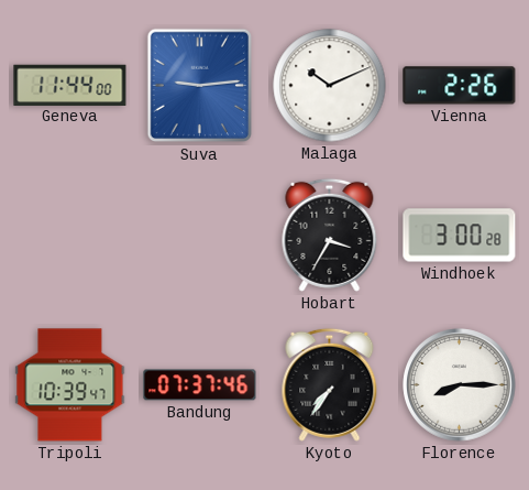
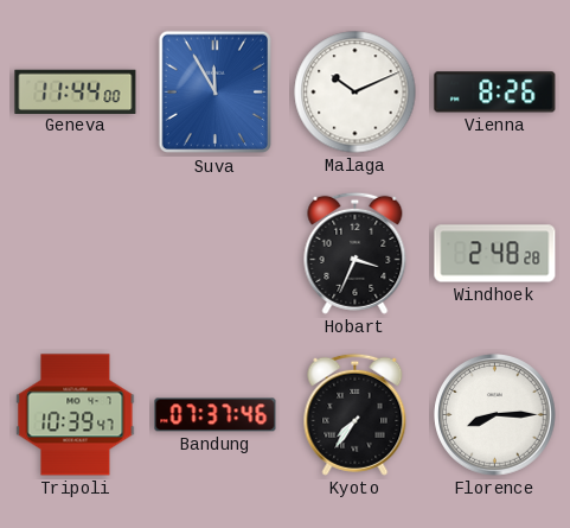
Suva: 9:14 -> 11:55
Vienna: 2:26 -> 8:26
Hobart: 3:35 -> 3:34
Windhoek: 3:00 -> 2:48
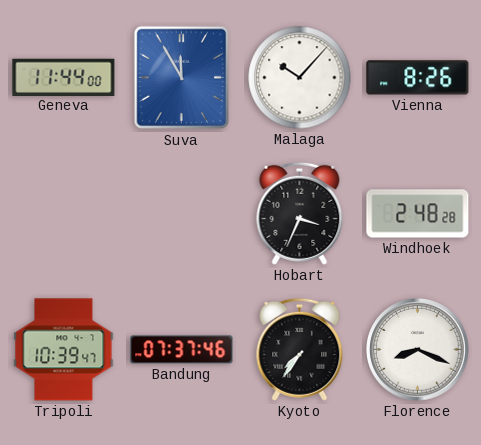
Malaga: 10:11 -> 10:07
Florence: 8:15 -> 8:19
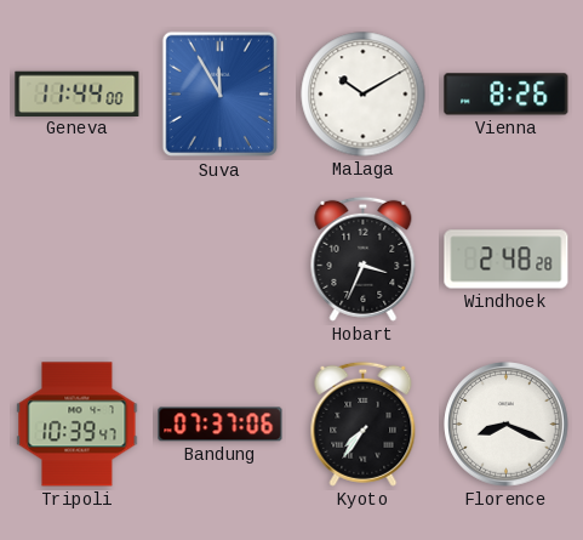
Malaga: 10:07 -> 10:10
Bandung: 07:37:46 -> 07:37:06
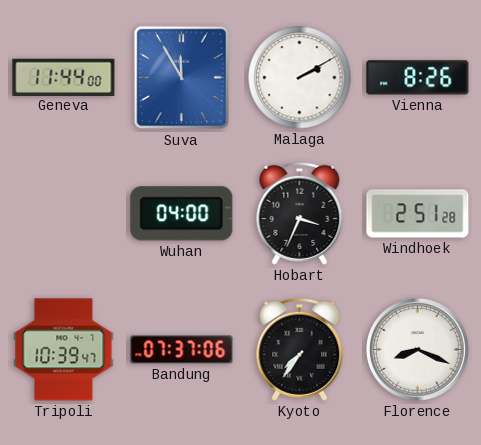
Malaga: 10:10 -> 2:10
Wuhan: none -> 04:00
Windhoek: 2:48 -> 2:51
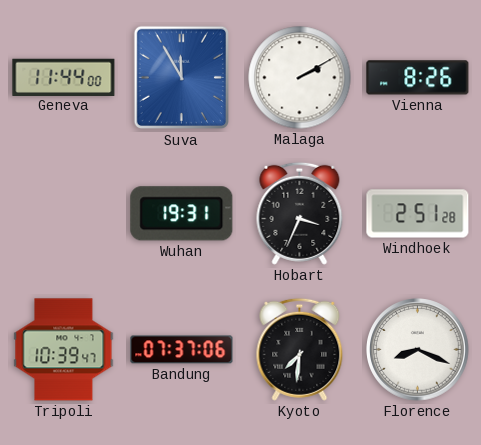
Wuhan: 04:00 -> 19:31
Kyoto: 7:36 -> 7:31
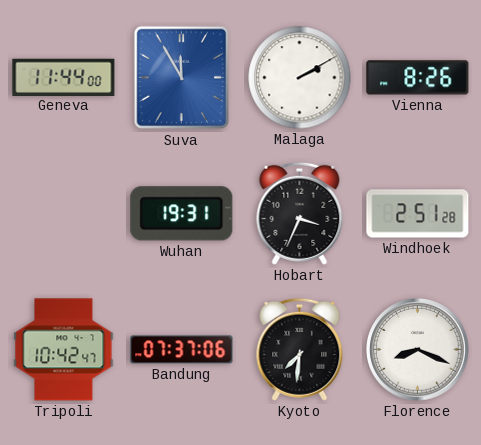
Tripoli: 10:39 -> 10:42
